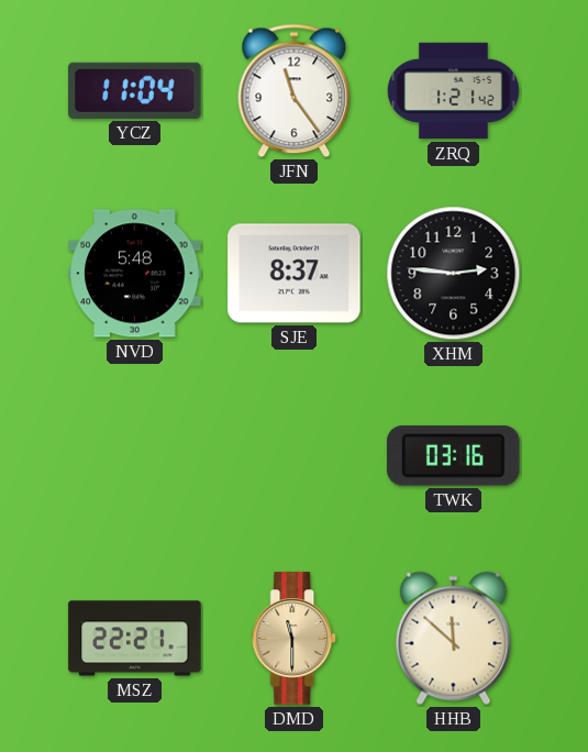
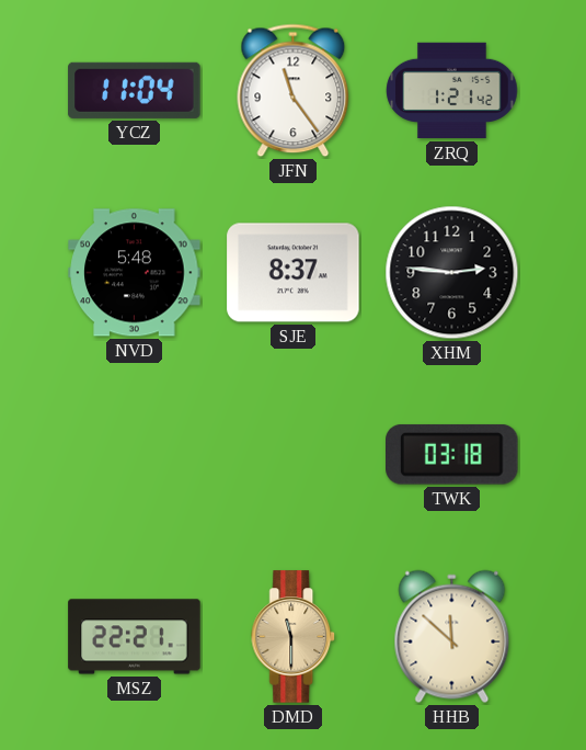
TWK: 03:16 -> 03:18
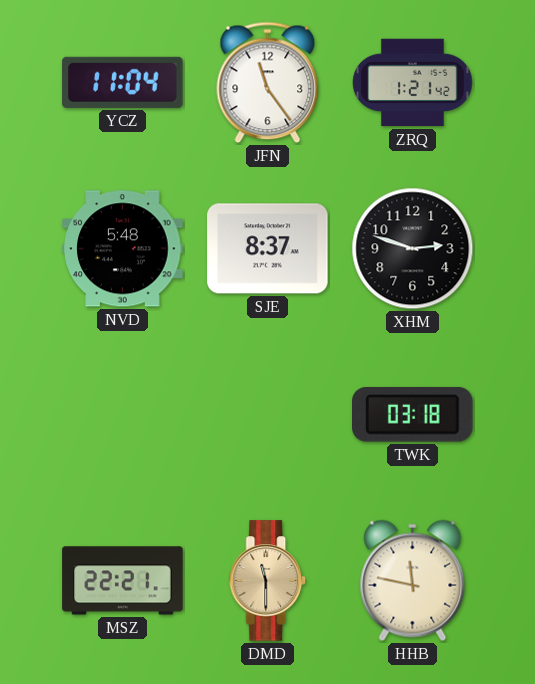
XHM: 2:46 -> 2:48
HHB: 11:52 -> 11:47
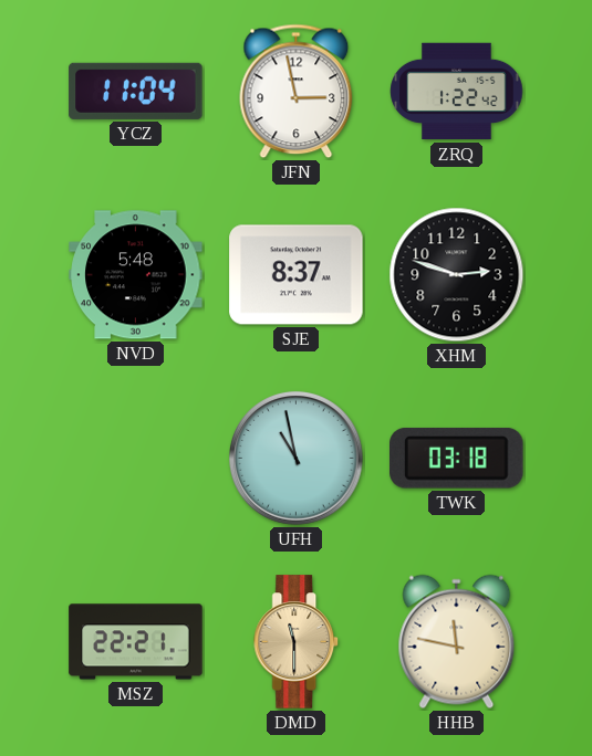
JFN: 11:24 -> 2:58
ZRQ: 1:21 -> 1:22
UFH: none -> 10:58
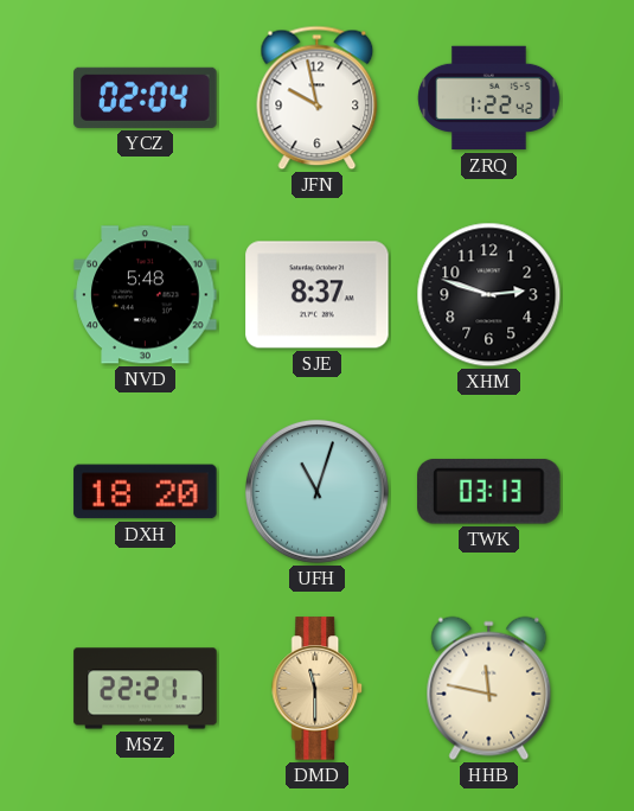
YCZ: 11:04 -> 02:04
JFN: 2:58 -> 9:58
DXH: none -> 18:20
UFH: 10:58 -> 11:03
TWK: 03:18 -> 03:13
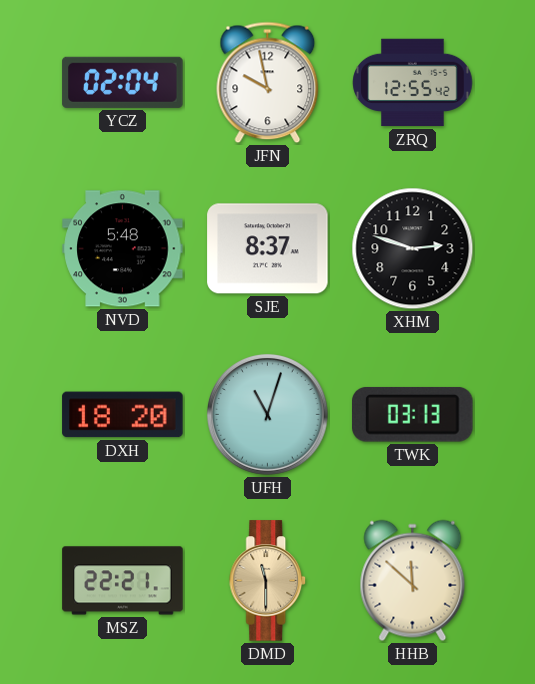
ZRQ: 1:22 -> 12:55
HHB: 11:47 -> 11:52
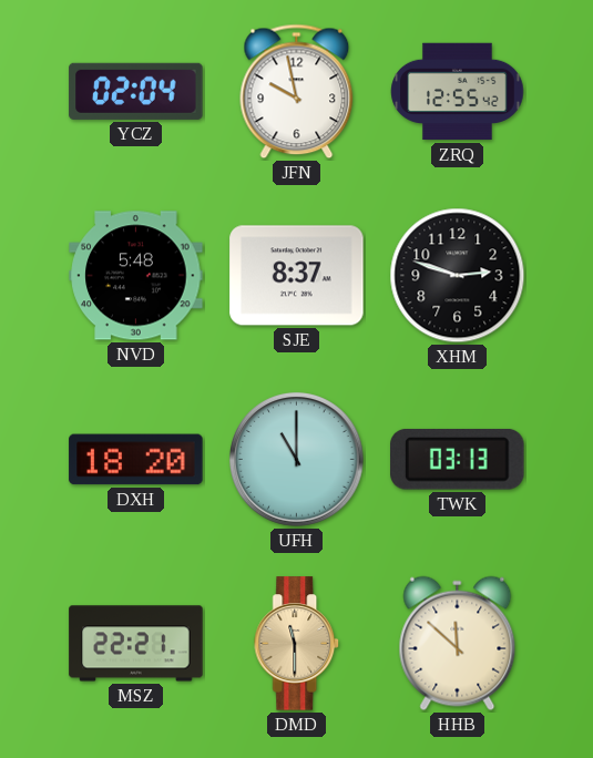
UFH: 11:03 -> 11:00
